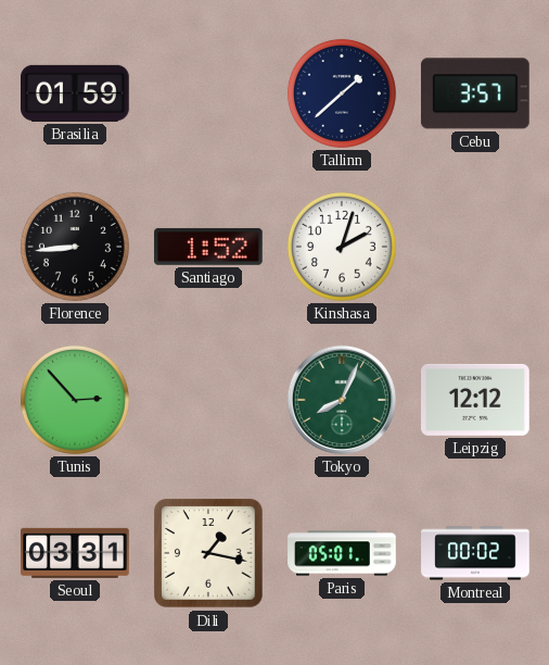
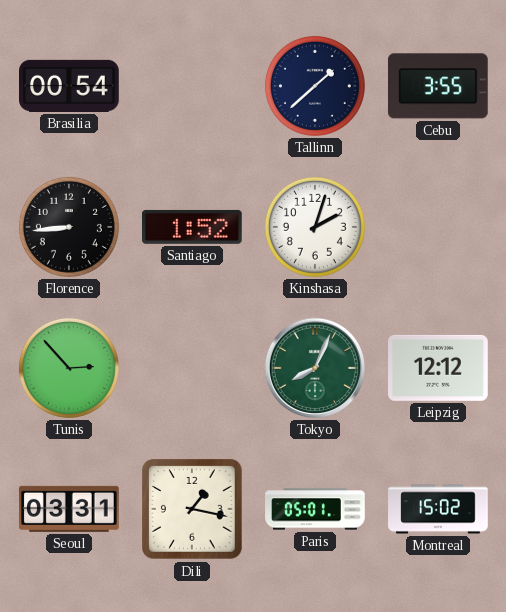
Brasilia: 01:59 -> 00:54
Cebu: 3:57 -> 3:55
Montreal: 00:02 -> 15:02
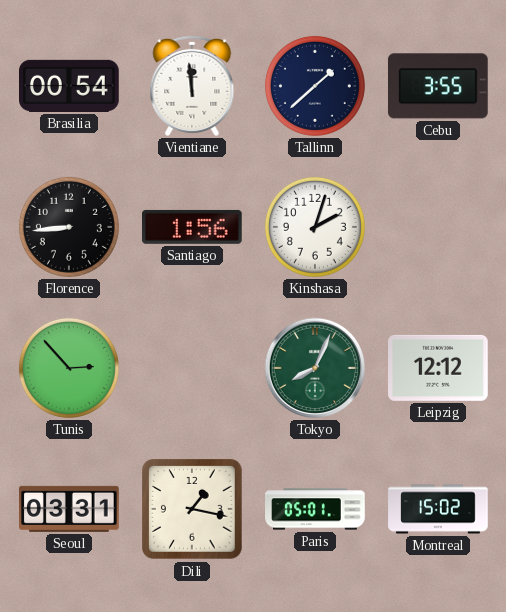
Vientiane: none -> 11:59
Santiago: 1:52 -> 1:56
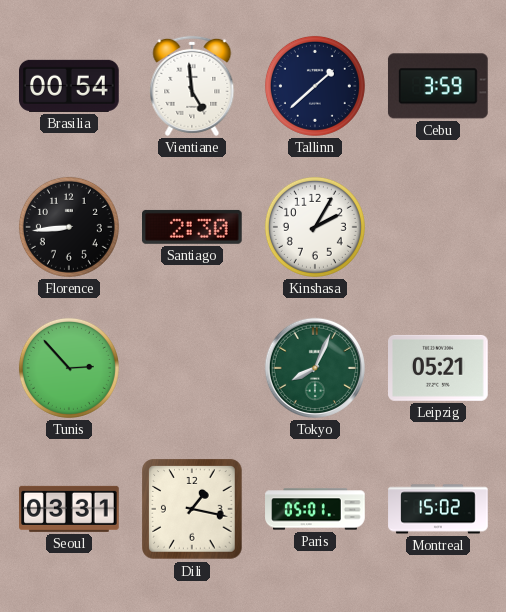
Vientiane: 11:59 -> 4:59
Cebu: 3:55 -> 3:59
Santiago: 1:56 -> 2:30
Kinshasa: 2:03 -> 2:05
Leipzig: 12:12 -> 05:21
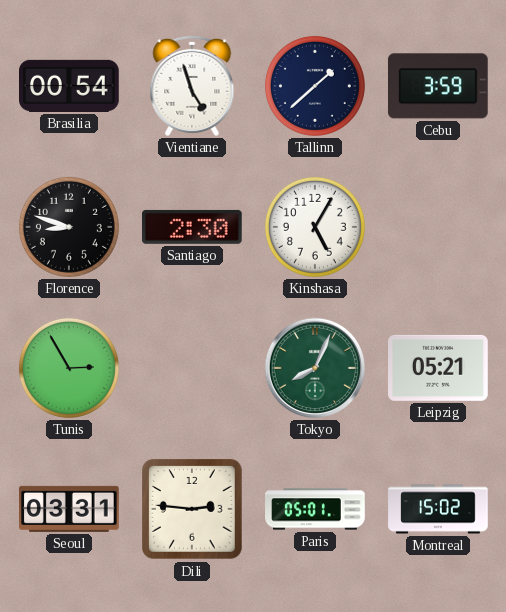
Vientiane: 4:59 -> 4:57
Florence: 8:44 -> 8:48
Kinshasa: 2:05 -> 5:05
Tunis: 2:53 -> 2:55
Dili: 1:17 -> 2:46
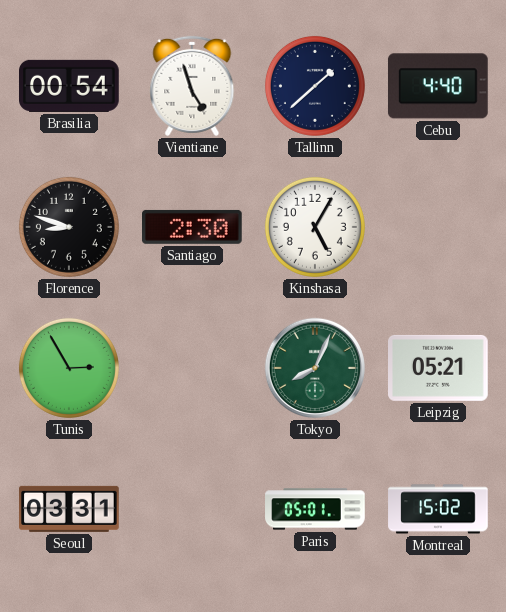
Cebu: 3:59 -> 4:40
Dili: 2:46 -> none
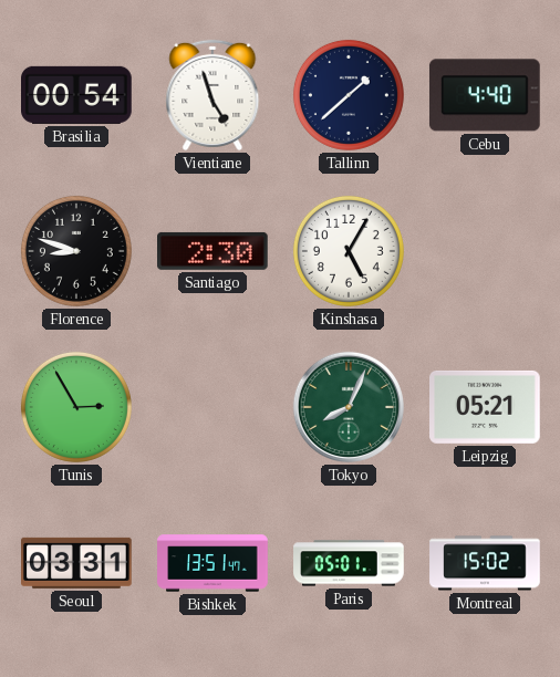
Bishkek: none -> 13:51
